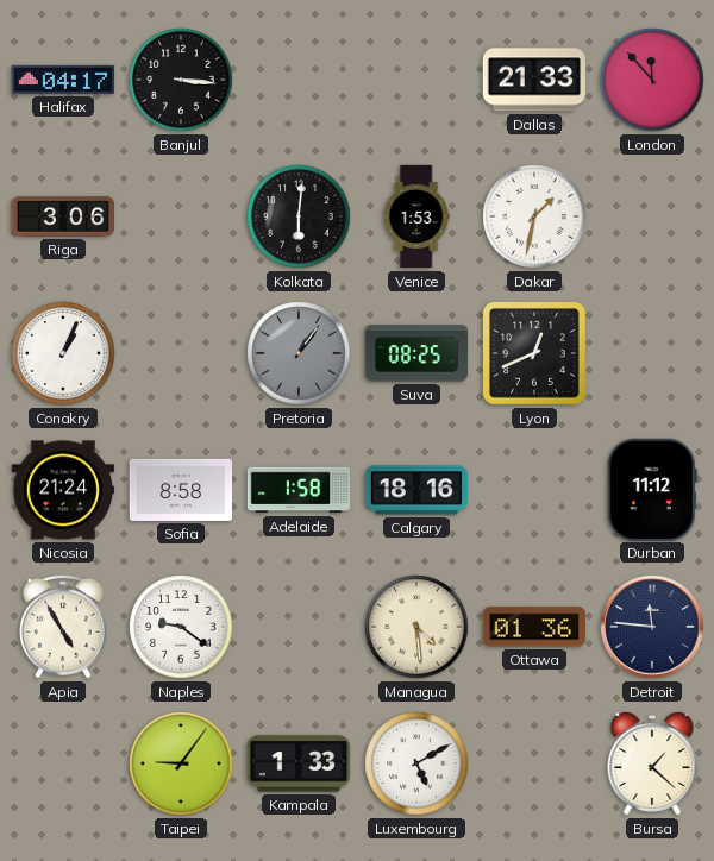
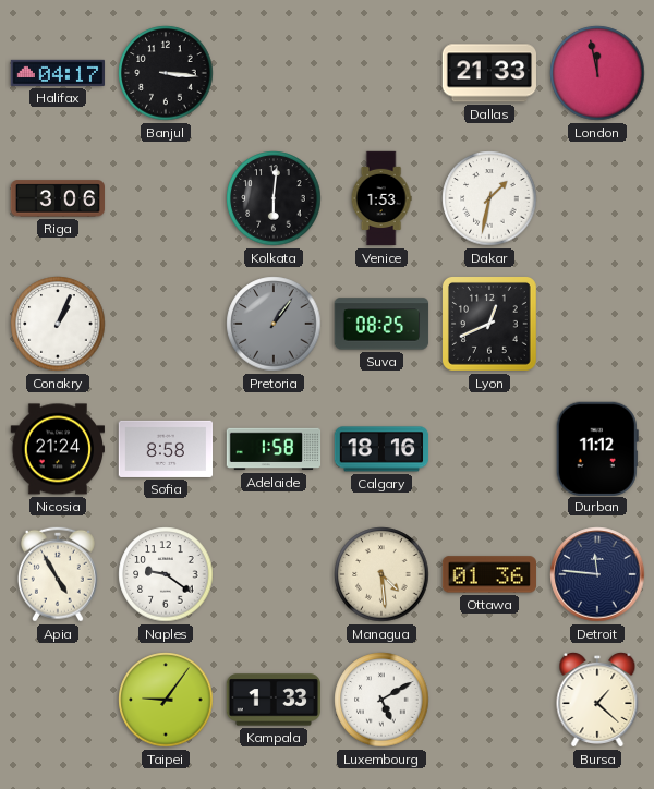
London: 11:53 -> 11:58
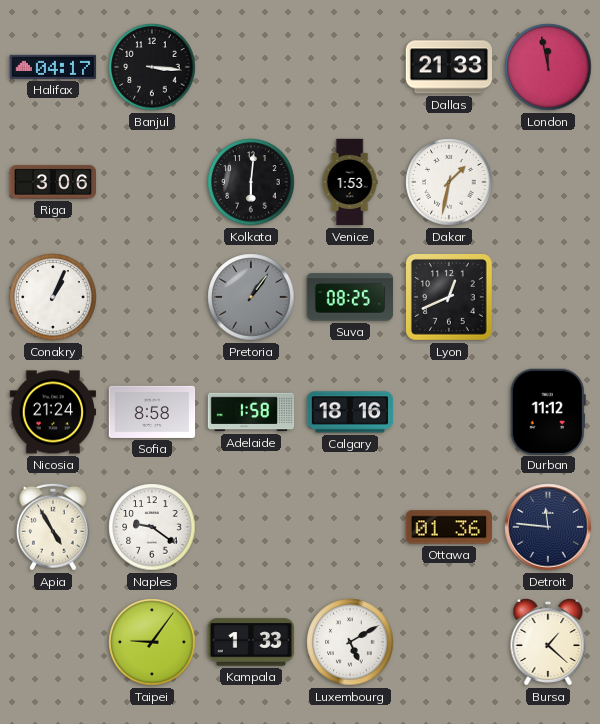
Managua: 4:29 -> none
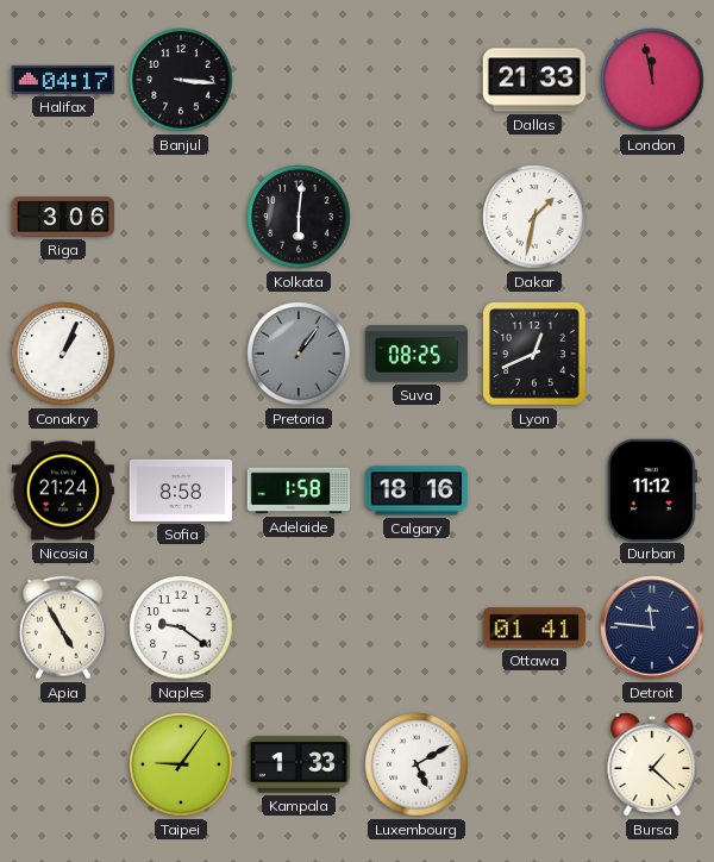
Venice: 1:53 -> none
Ottawa: 01:36 -> 01:41
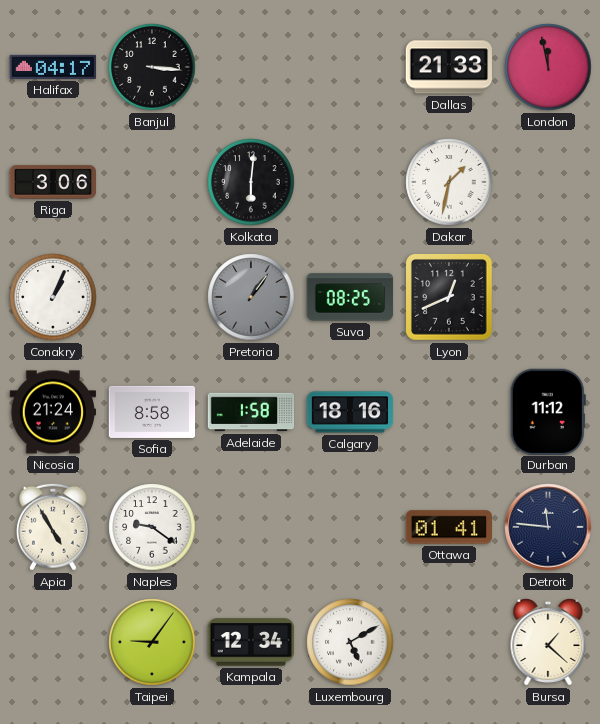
Kampala: 1:33 -> 12:34
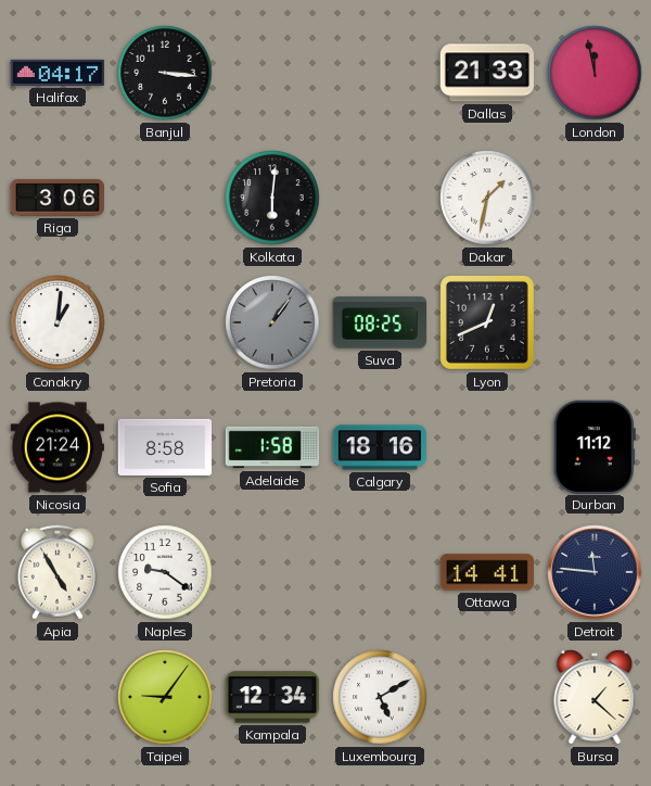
Conakry: 1:04 -> 1:01
Ottawa: 01:41 -> 14:41
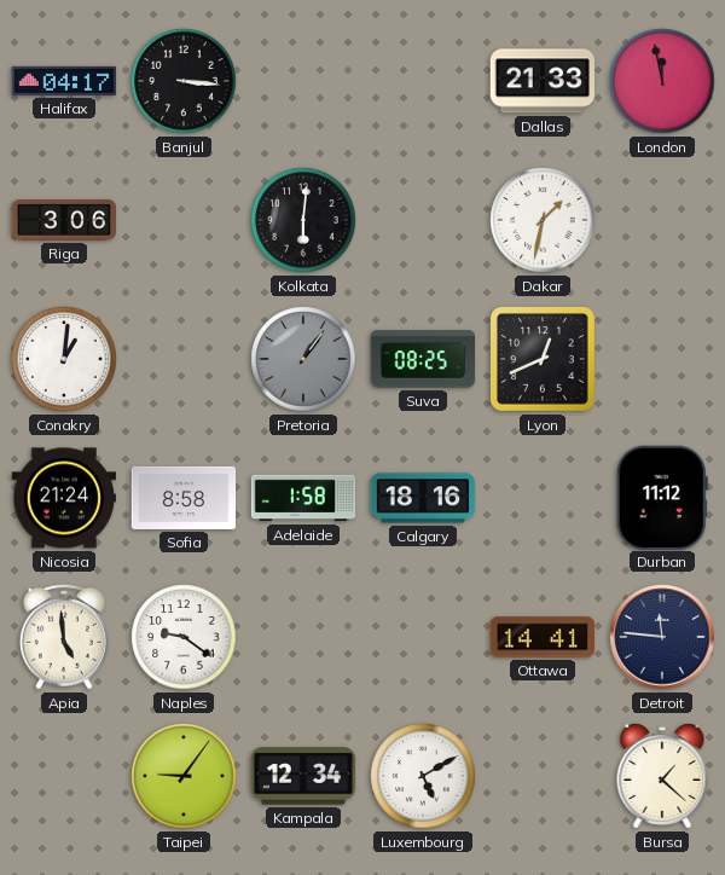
Apia: 4:55 -> 4:59
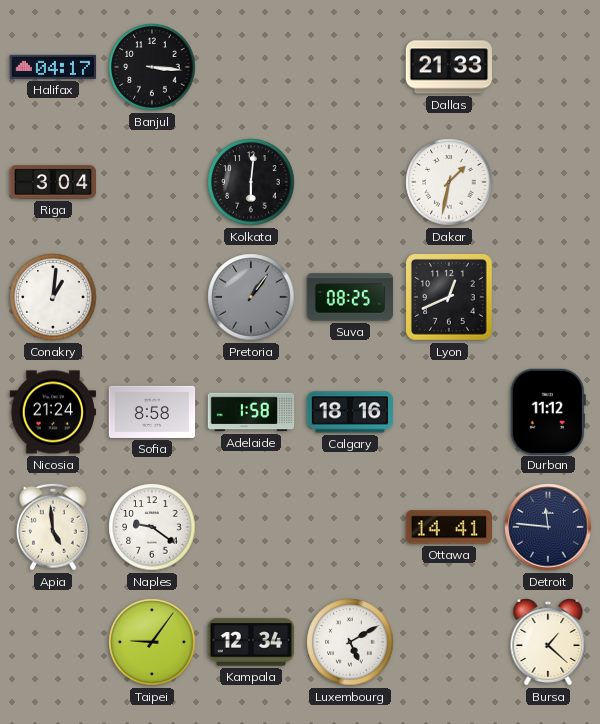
London: 11:58 -> none
Riga: 3:06 -> 3:04
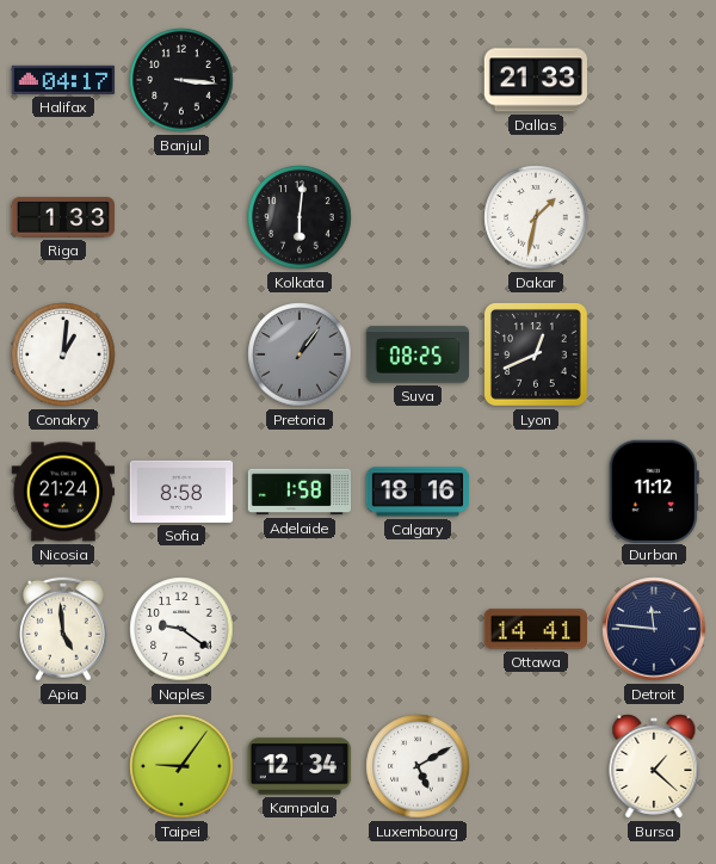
Riga: 3:04 -> 1:33
